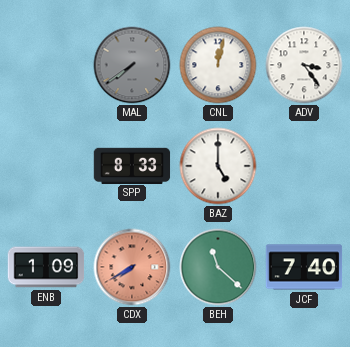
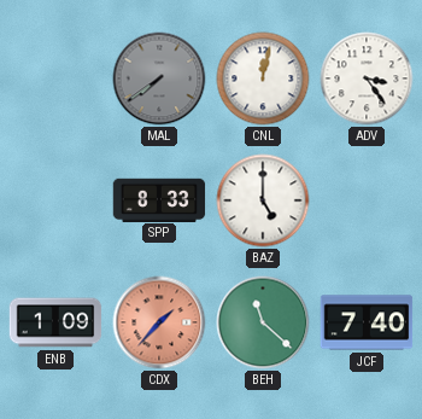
CDX: 7:40 -> 1:37
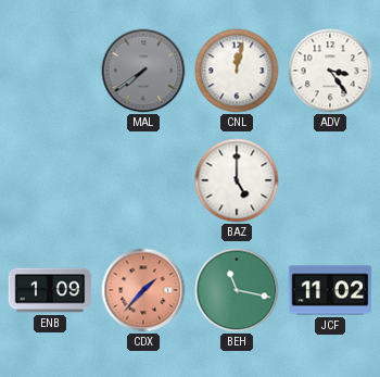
SPP: 8:33 -> none
BEH: 11:22 -> 11:17
JCF: 7:40 -> 11:02
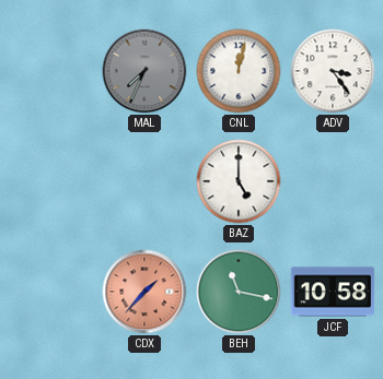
MAL: 7:39 -> 7:34
ENB: 1:09 -> none
JCF: 11:02 -> 10:58
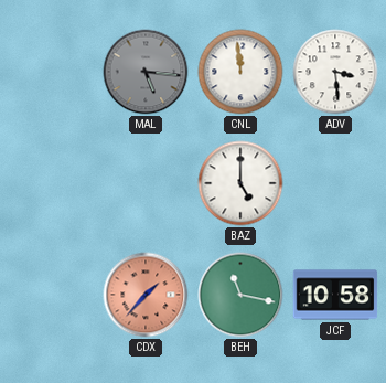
MAL: 7:34 -> 5:16
CNL: 12:02 -> 11:59
ADV: 3:24 -> 3:29
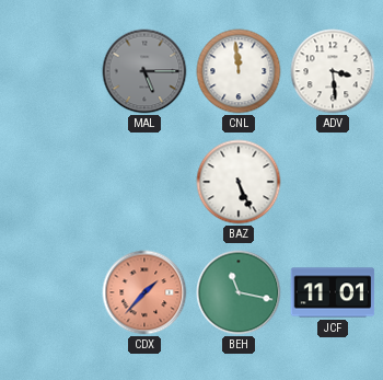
MAL: 5:16 -> 5:15
BAZ: 5:00 -> 5:26
JCF: 10:58 -> 11:01
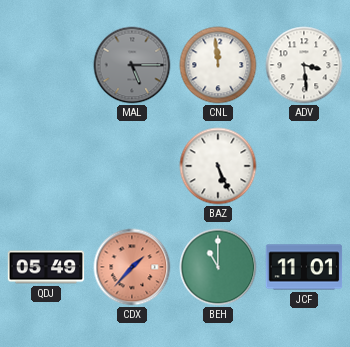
QDJ: none -> 05:49
BEH: 11:17 -> 11:00
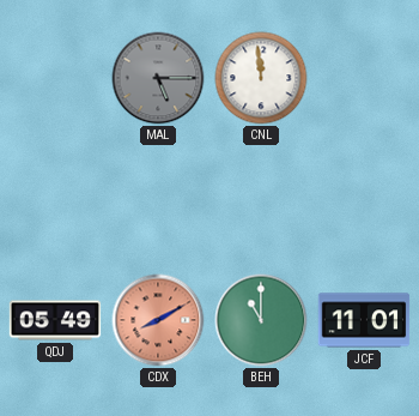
ADV: 3:29 -> none
BAZ: 5:26 -> none
CDX: 1:37 -> 8:10
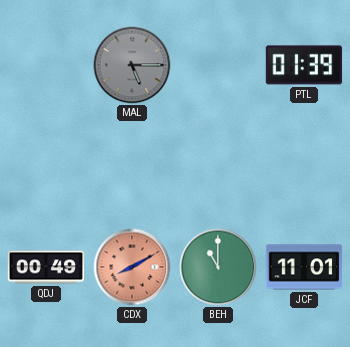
CNL: 11:59 -> none
PTL: none -> 01:39
QDJ: 05:49 -> 00:49
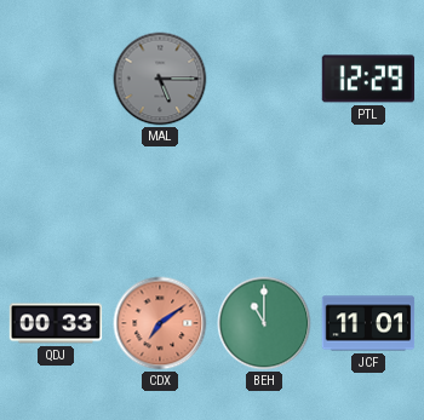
PTL: 01:39 -> 12:29
QDJ: 00:49 -> 00:33
CDX: 8:10 -> 7:09
